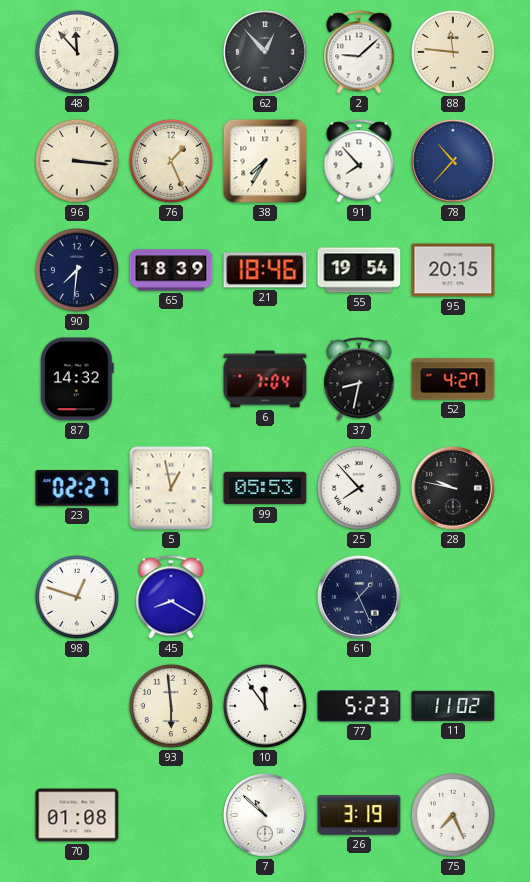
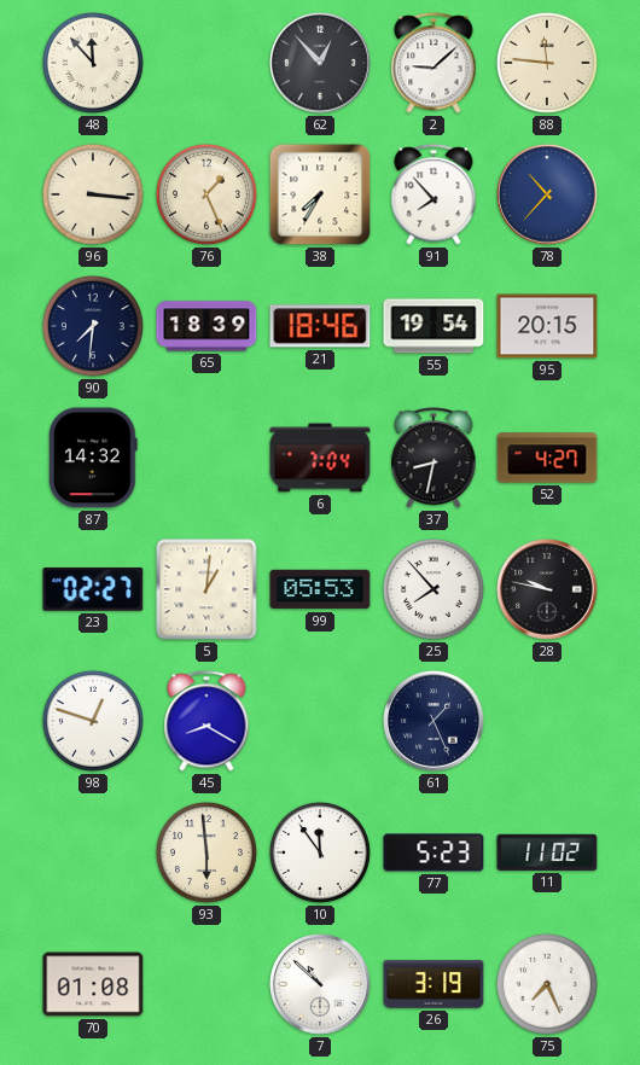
5: 12:58 -> 1:01
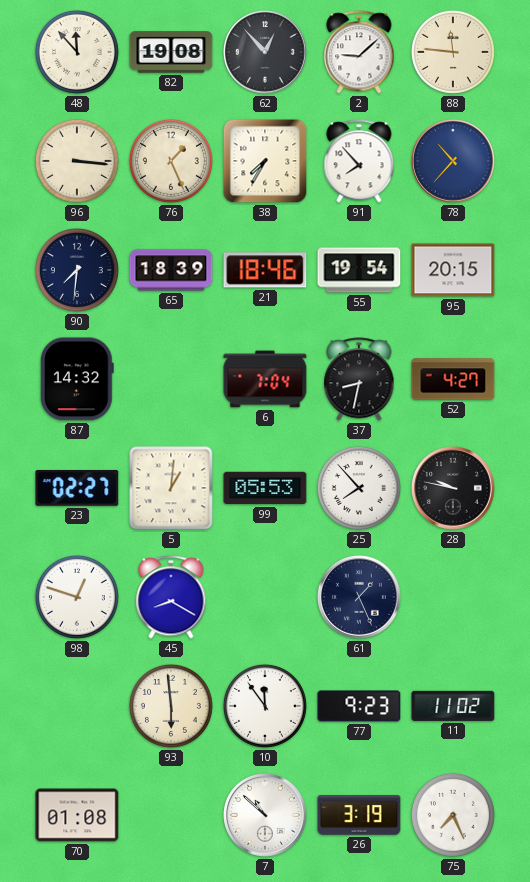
82: none -> 19:08
77: 5:23 -> 9:23
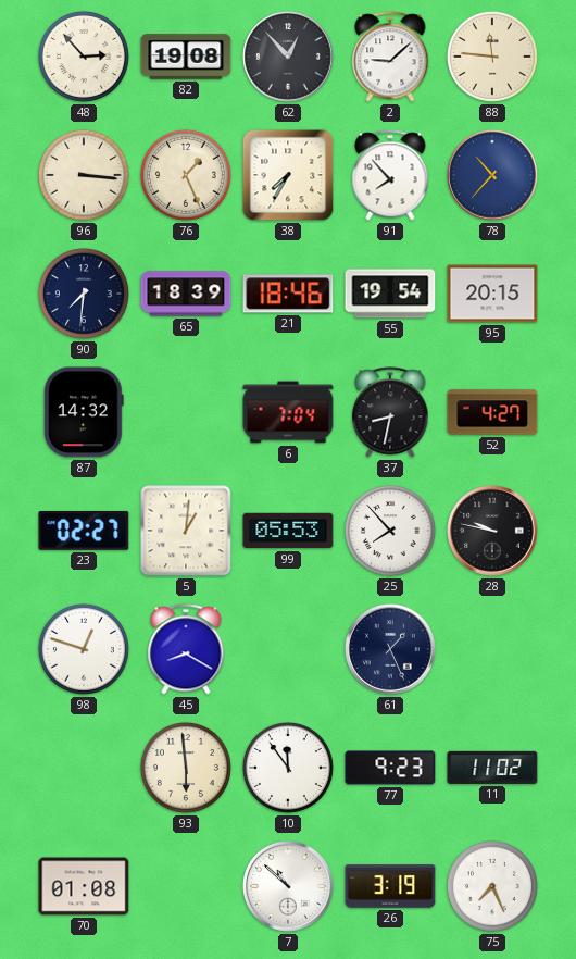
48: 11:53 -> 2:53
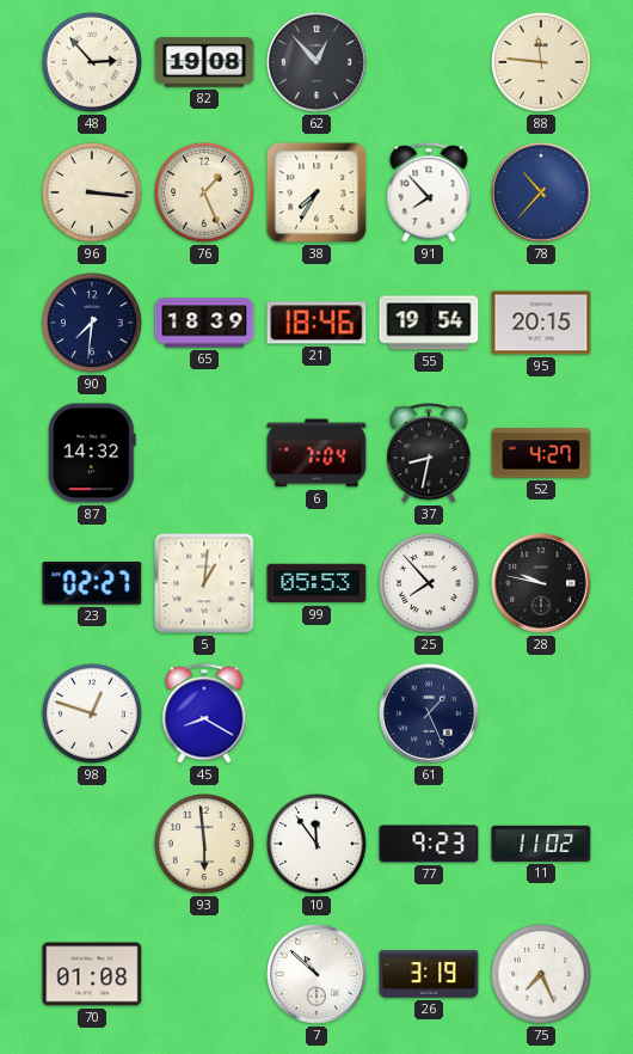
2: 9:08 -> none
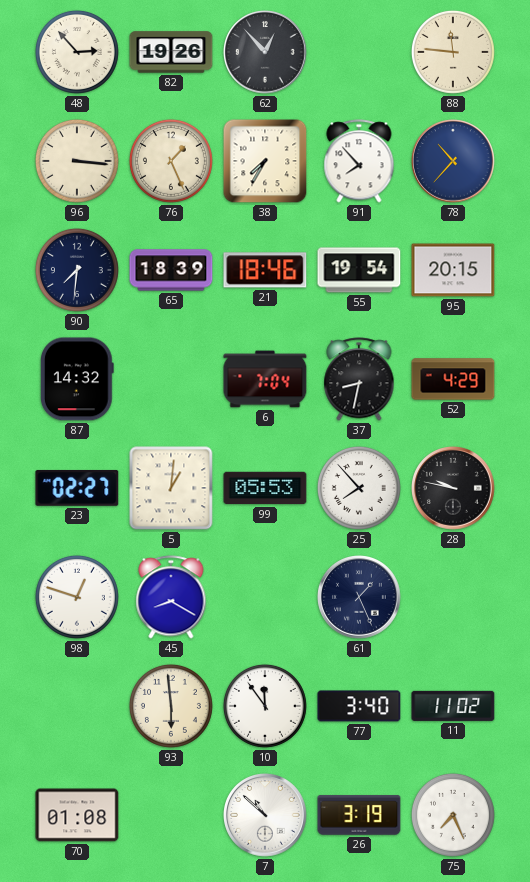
82: 19:08 -> 19:26
52: 4:27 -> 4:29
77: 9:23 -> 3:40
